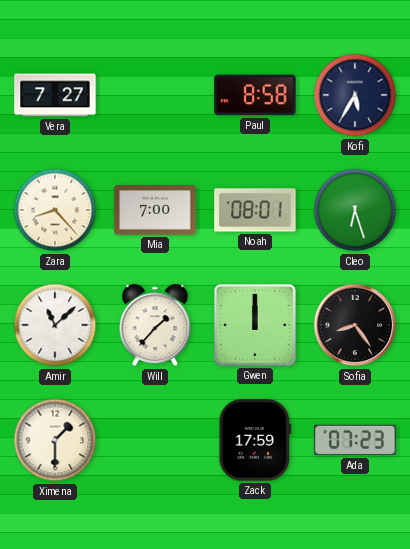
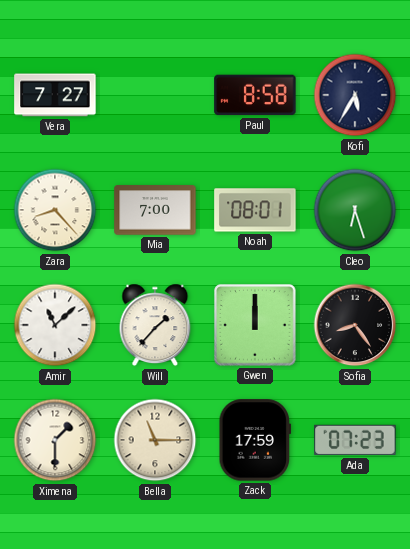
Bella: none -> 11:15
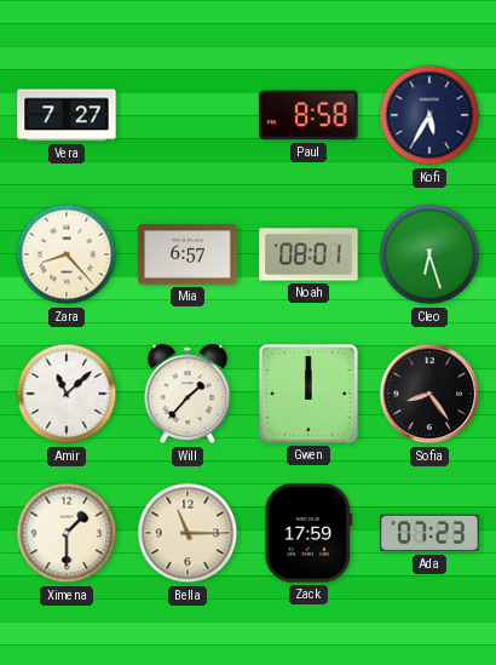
Mia: 7:00 -> 6:57
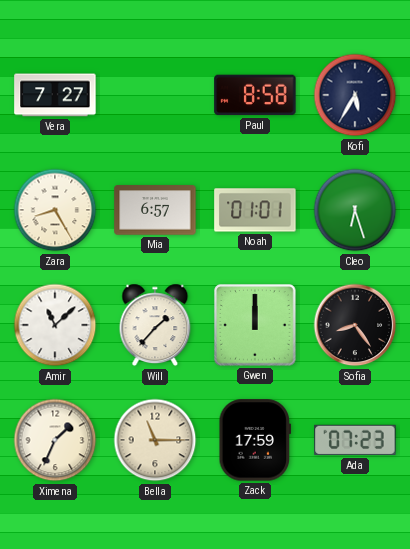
Zara: 8:23 -> 8:25
Noah: 08:01 -> 01:01
Ximena: 1:30 -> 1:34
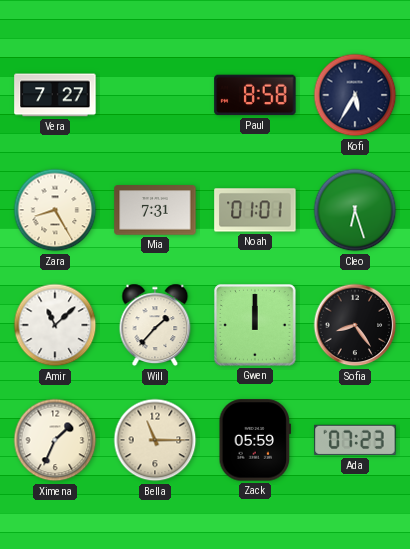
Mia: 6:57 -> 7:31
Zack: 17:59 -> 05:59
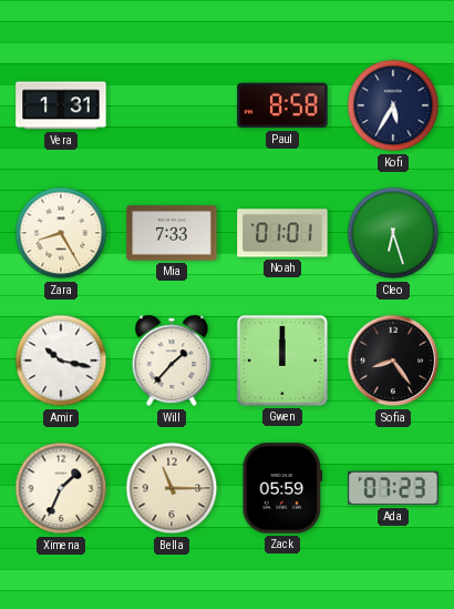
Vera: 7:27 -> 1:31
Mia: 7:31 -> 7:33
Amir: 11:08 -> 10:17
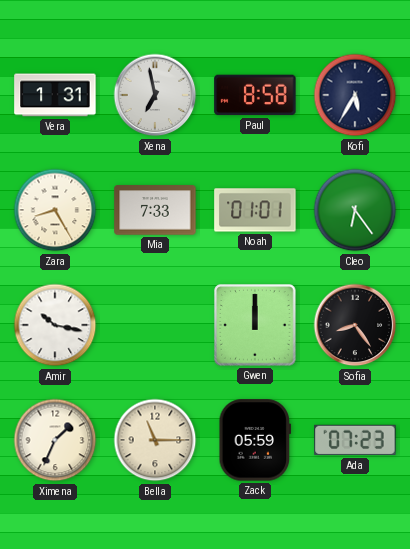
Xena: none -> 6:58
Cleo: 6:27 -> 6:24
Will: 1:37 -> none
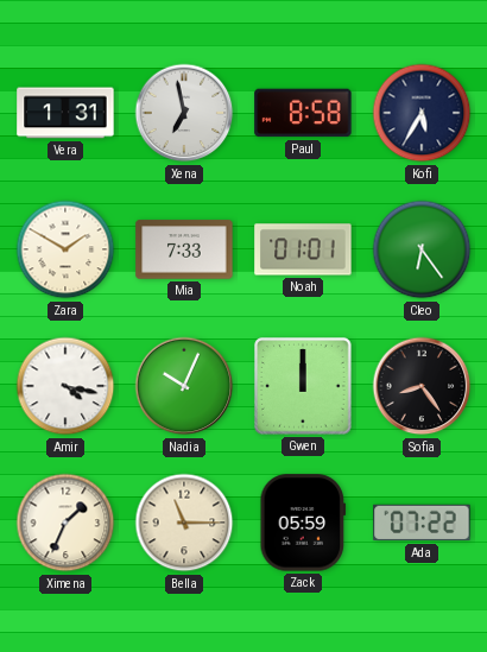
Zara: 8:25 -> 1:50
Amir: 10:17 -> 4:17
Nadia: none -> 10:04
Ada: 07:23 -> 07:22
